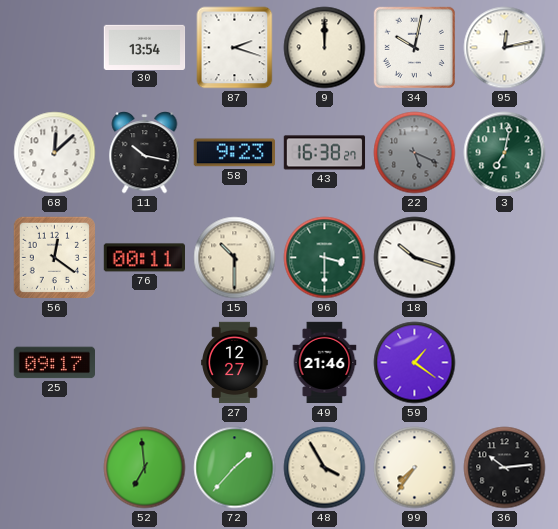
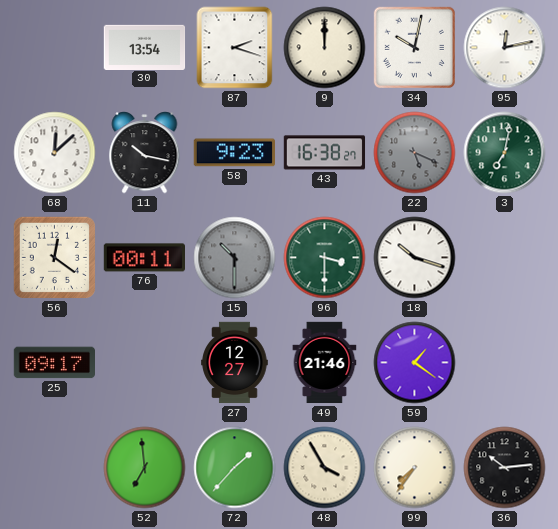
15 dial: cream -> grey
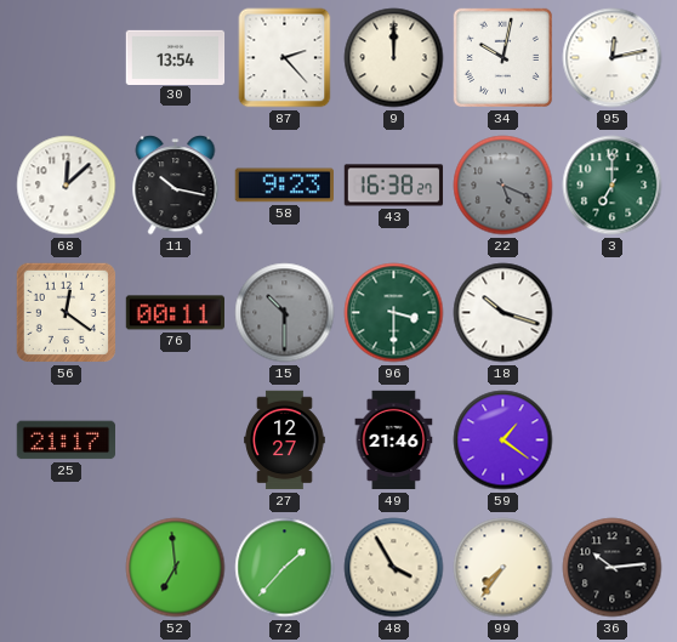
87: 2:18 -> 2:23
3: 7:02 -> 7:00
25: 09:17 -> 21:17
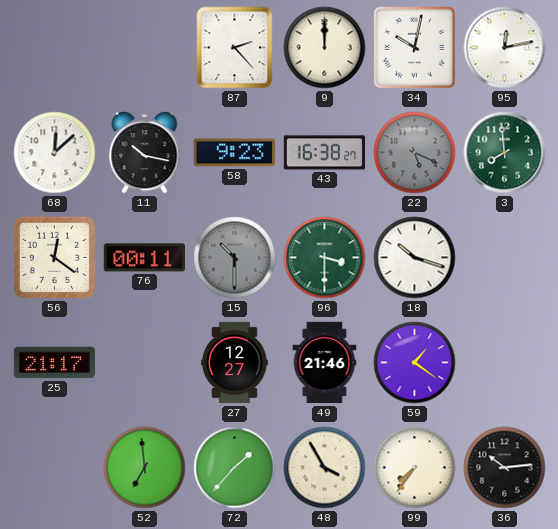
30: 13:54 -> none
3: 7:00 -> 7:59
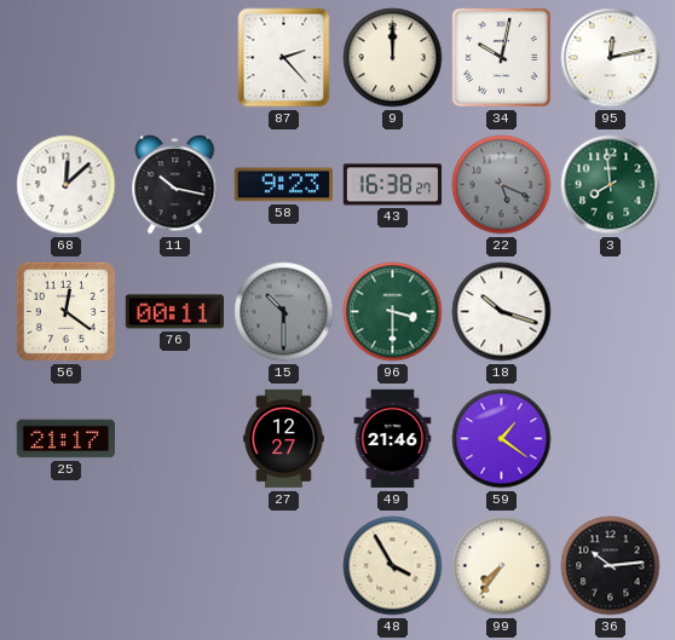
52: 6:59 -> none
72: 1:37 -> none
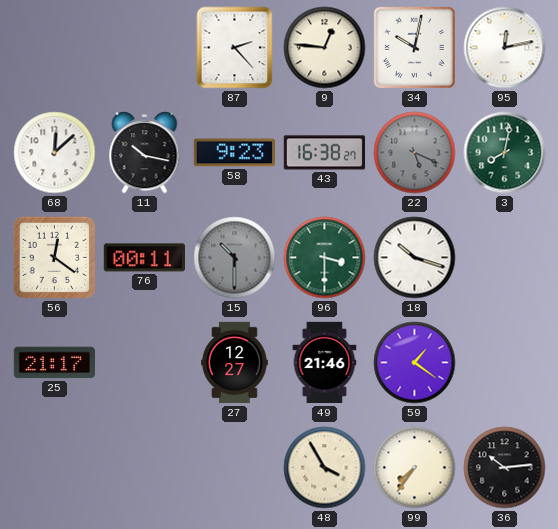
9: 12:00 -> 12:46
3: 7:59 -> 8:02
